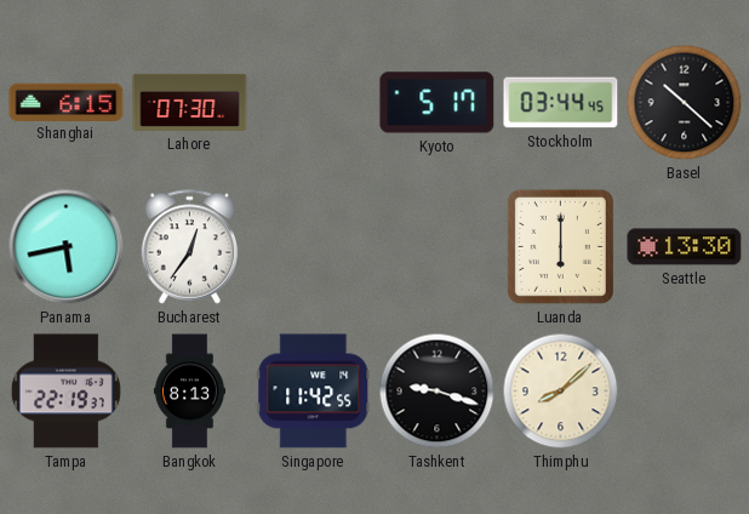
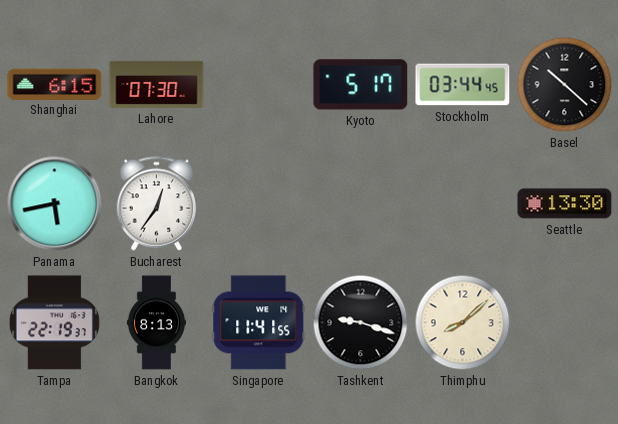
Luanda: 6:00 -> none
Singapore: 11:42 -> 11:41
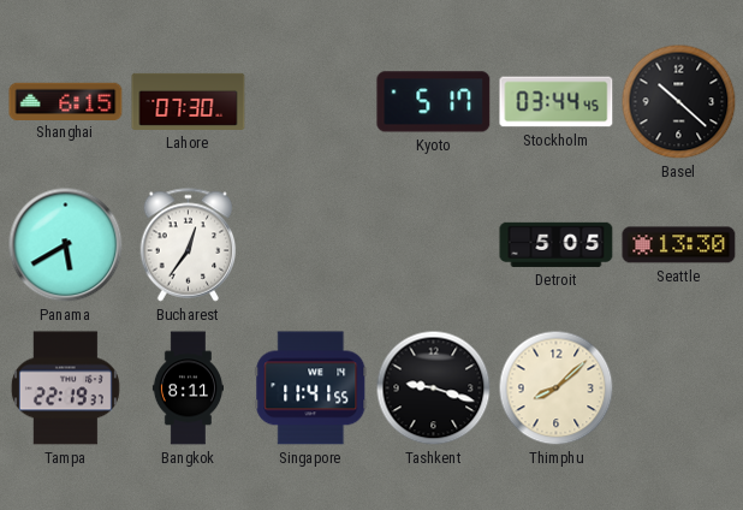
Panama: 5:43 -> 5:40
Detroit: none -> 5:05
Bangkok: 8:13 -> 8:11
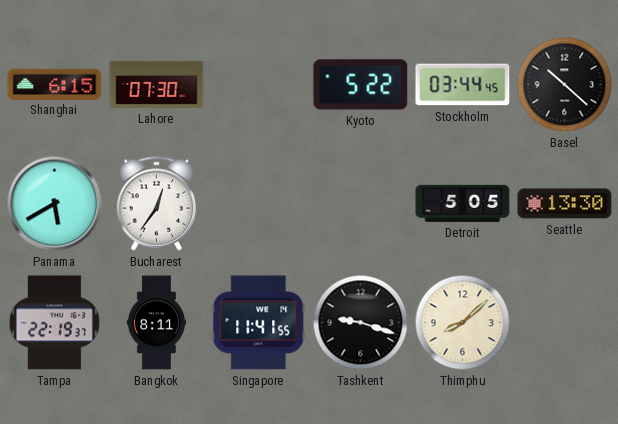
Kyoto: 5:17 -> 5:22
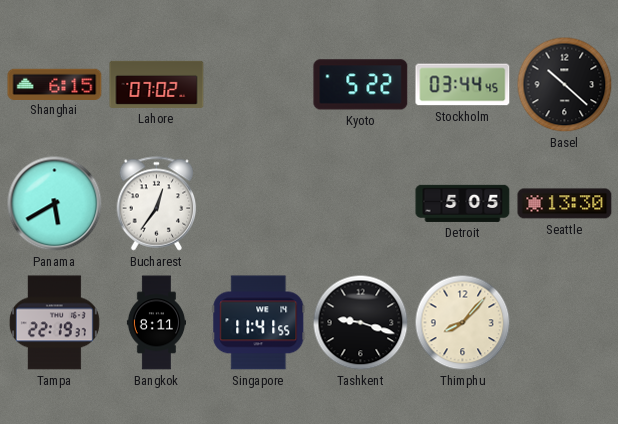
Lahore: 07:30 -> 07:02
Thimphu: 8:08 -> 8:07
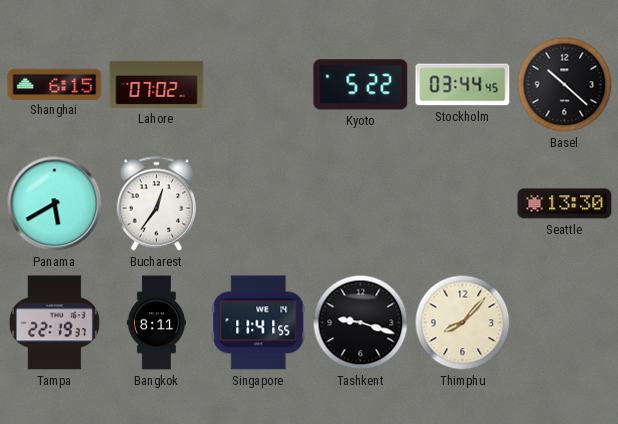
Detroit: 5:05 -> none
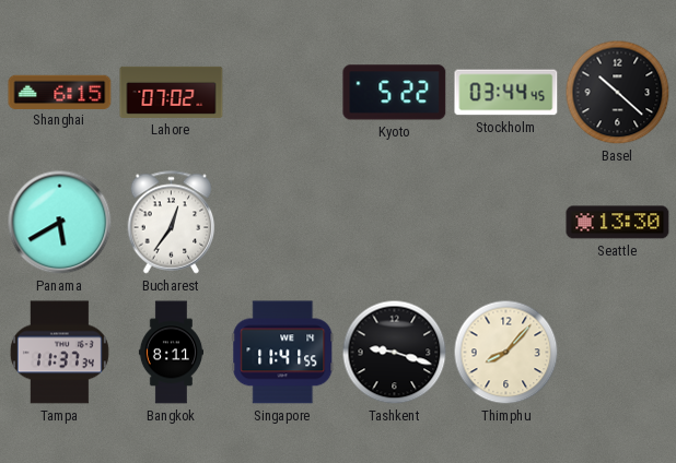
Tampa: 22:19 -> 11:37
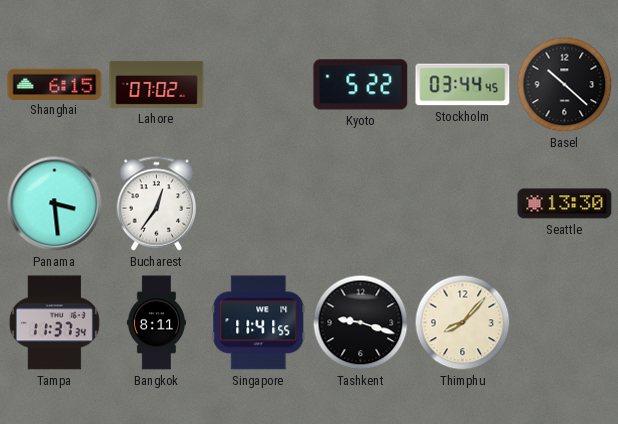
Panama: 5:40 -> 3:29
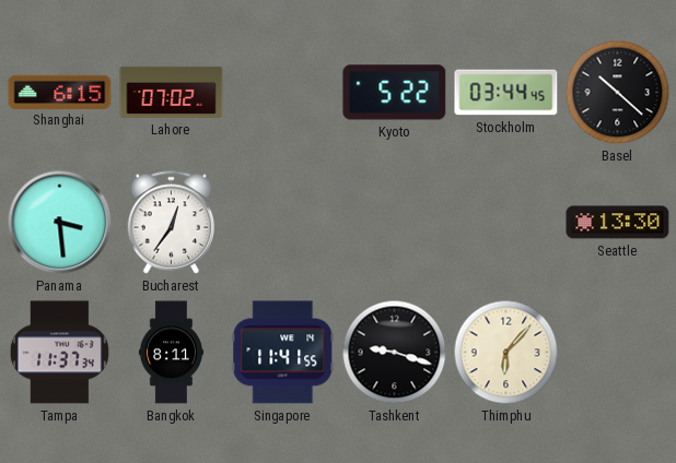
Thimphu: 8:07 -> 6:07
